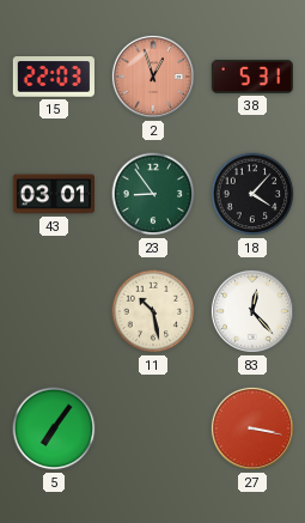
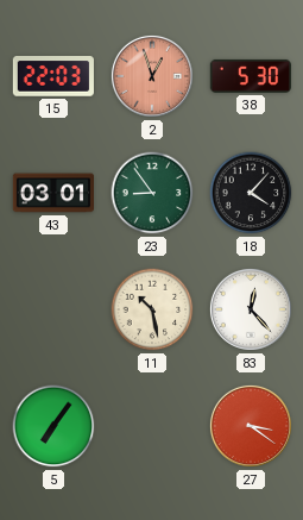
38: 5:31 -> 5:30
27: 3:17 -> 3:21
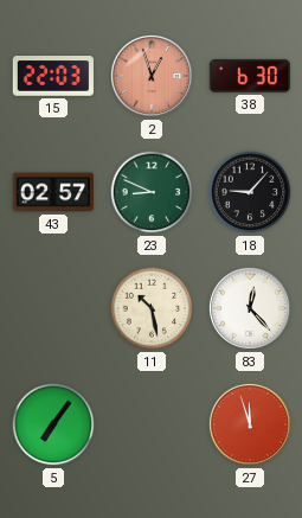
38: 5:30 -> 6:30
43: 03:01 -> 02:57
23: 8:54 -> 8:49
18: 4:07 -> 9:07
27: 3:21 -> 11:57
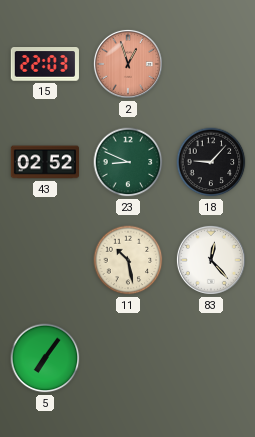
38: 6:30 -> none
43: 02:57 -> 02:52
27: 11:57 -> none
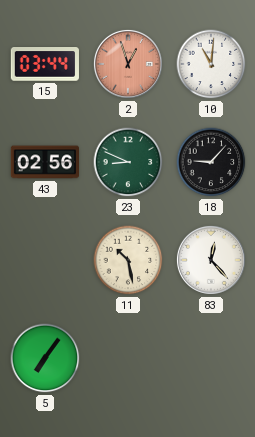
15: 22:03 -> 03:44
10: none -> 11:01
43: 02:52 -> 02:56
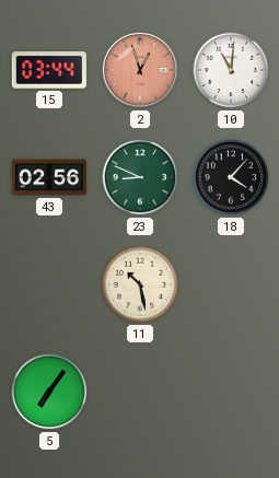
18: 9:07 -> 4:07
83: 12:23 -> none
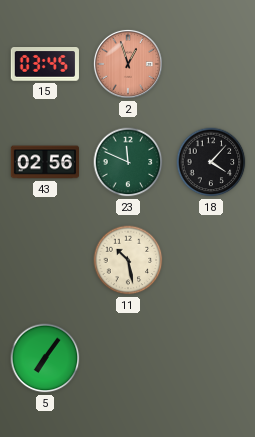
15: 03:44 -> 03:45
10: 11:01 -> none
23: 8:49 -> 11:49
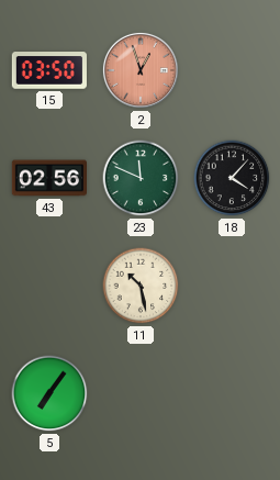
15: 03:45 -> 03:50
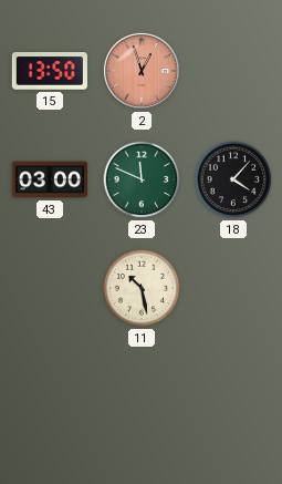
15: 03:50 -> 13:50
43: 02:56 -> 03:00
5: 7:06 -> none
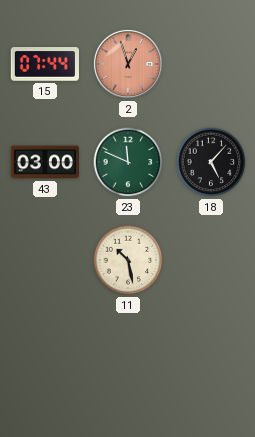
15: 13:50 -> 07:44
18: 4:07 -> 5:07
